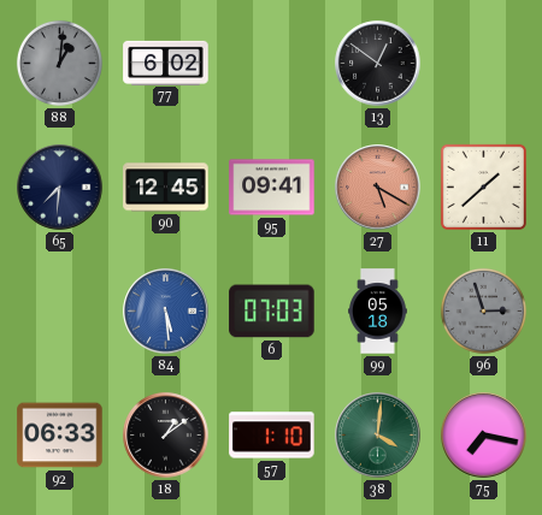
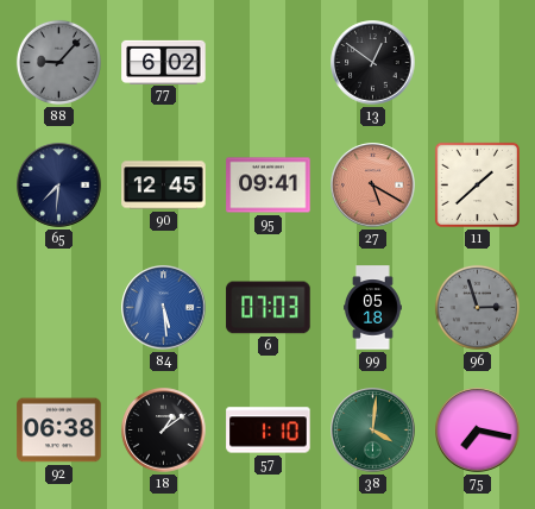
88: 1:01 -> 9:07
92: 06:33 -> 06:38
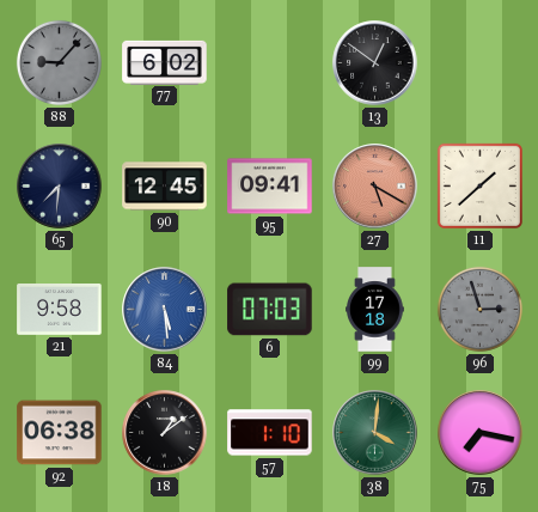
21: none -> 9:58
99: 05:18 -> 17:18
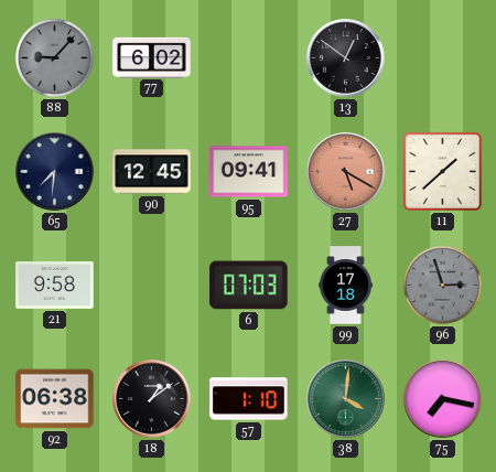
84: 5:29 -> none
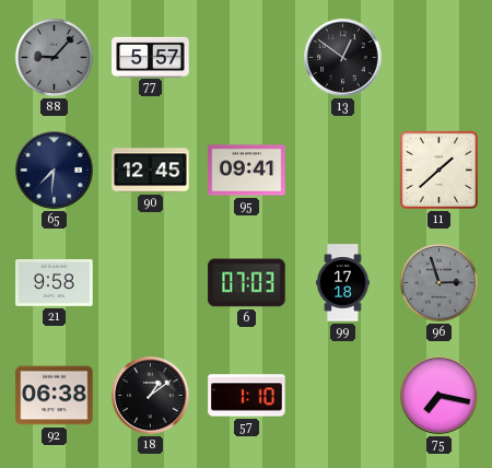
77: 6:02 -> 5:57
27: 5:20 -> none
38: 4:01 -> none
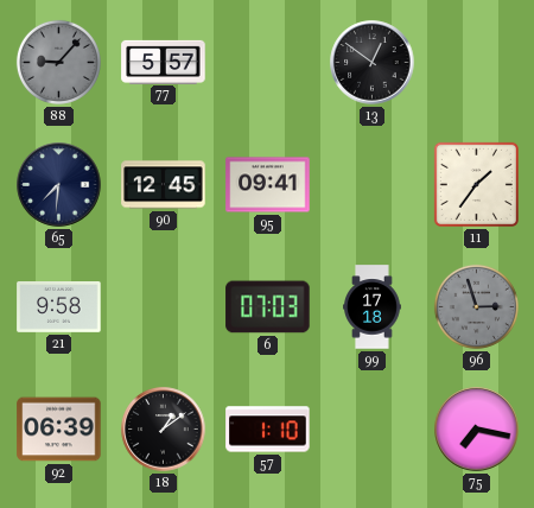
11: 1:38 -> 1:36
92: 06:38 -> 06:39
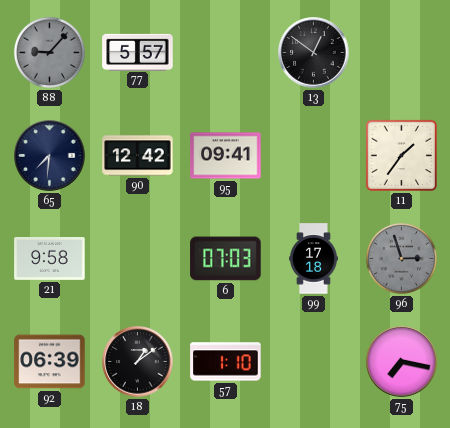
90: 12:45 -> 12:42
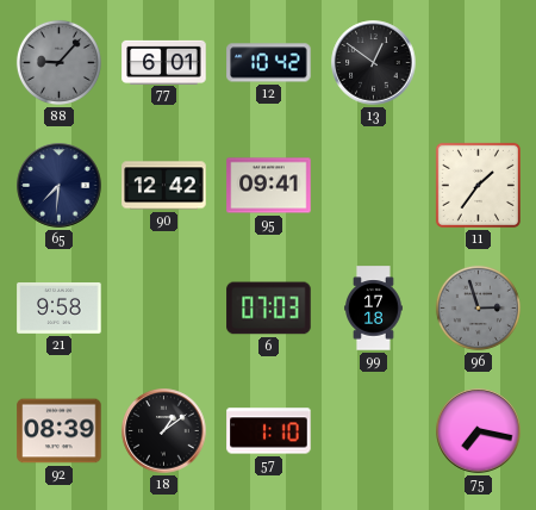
77: 5:57 -> 6:01
12: none -> 10:42
92: 06:39 -> 08:39
